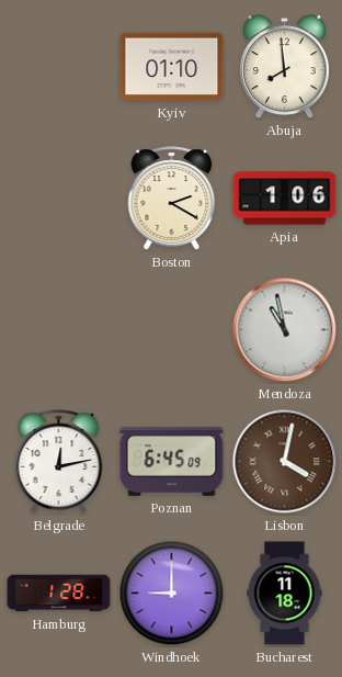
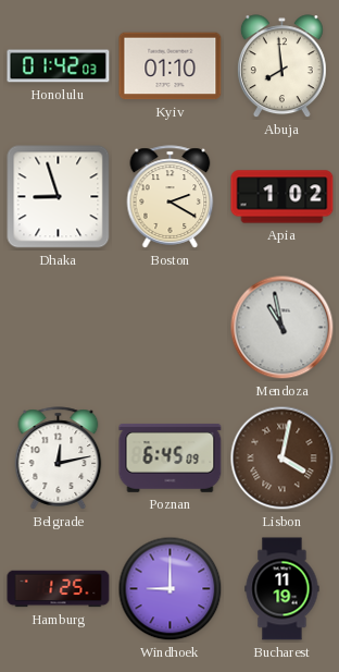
Honolulu: none -> 01:42
Dhaka: none -> 8:57
Apia: 1:06 -> 1:02
Hamburg: 1:28 -> 1:25
Bucharest: 11:18 -> 11:19
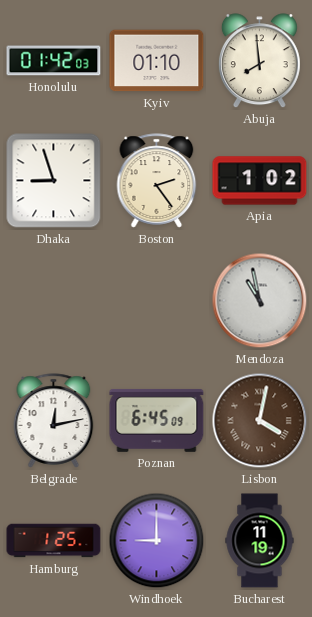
Boston: 2:20 -> 2:24
